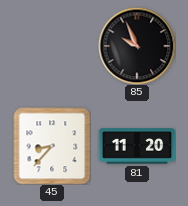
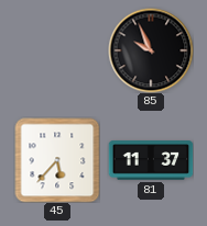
45: 8:37 -> 5:37
81: 11:20 -> 11:37
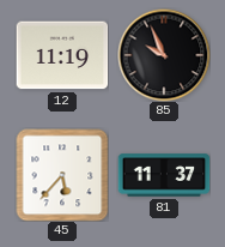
12: none -> 11:19
